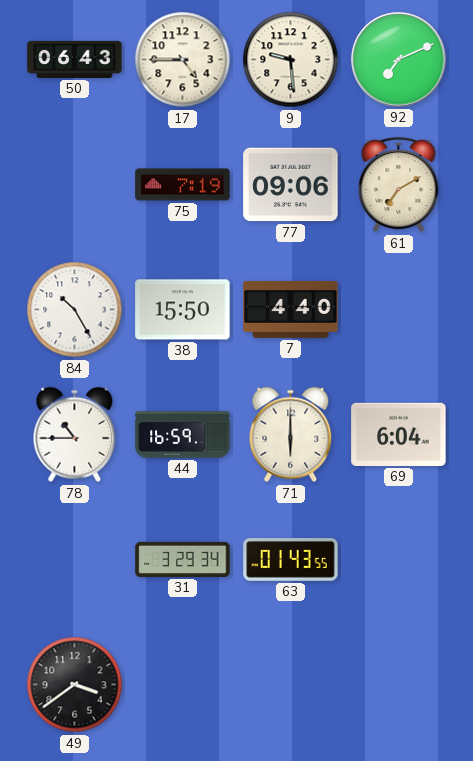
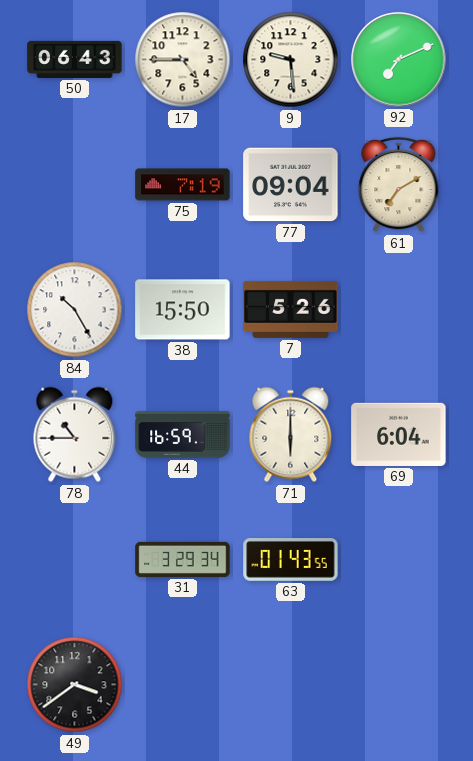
77: 09:06 -> 09:04
7: 4:40 -> 5:26
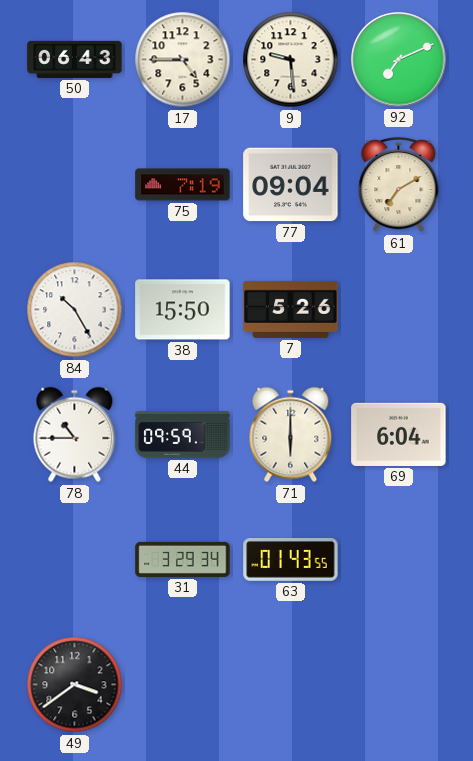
44: 16:59 -> 09:59
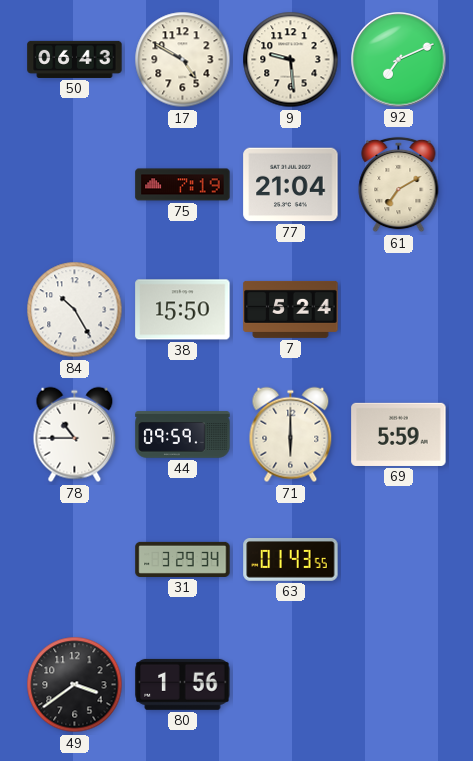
17: 4:45 -> 4:50
77: 09:04 -> 21:04
7: 5:26 -> 5:24
69: 6:04 -> 5:59
80: none -> 1:56
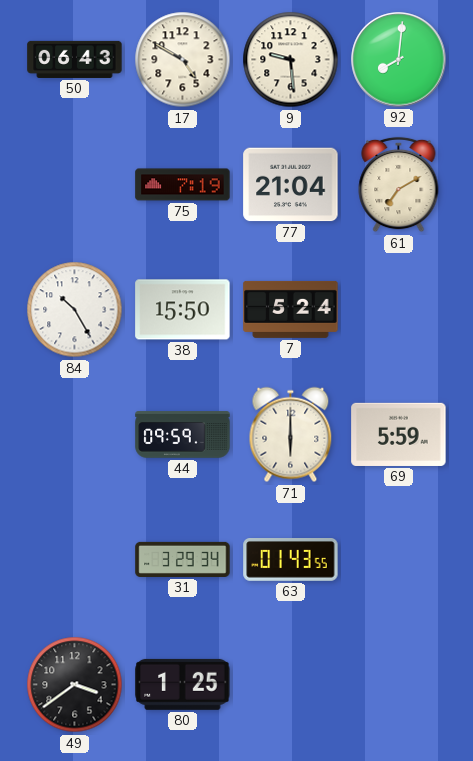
92: 7:11 -> 8:01
78: 10:45 -> none
80: 1:56 -> 1:25
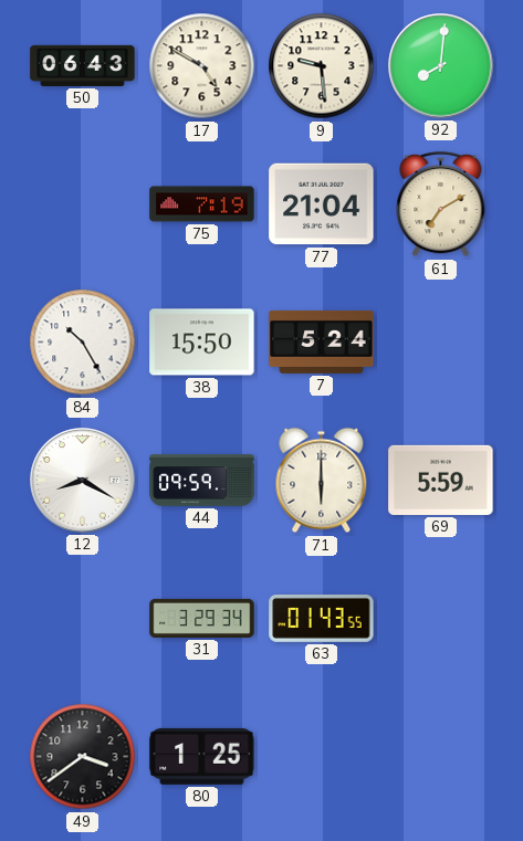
12: none -> 8:20
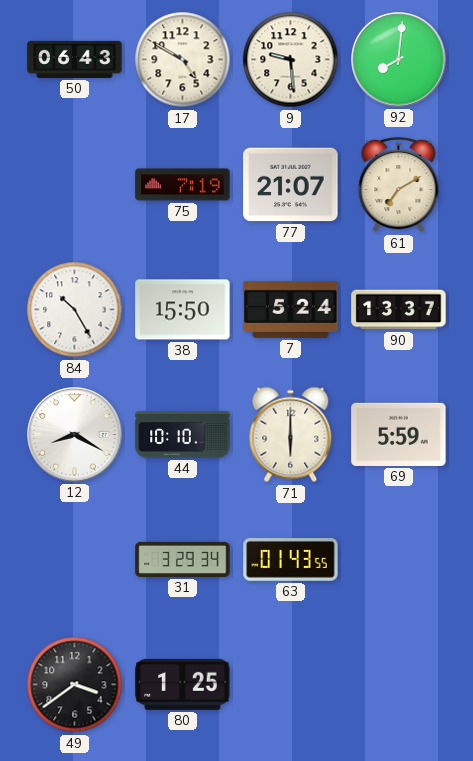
77: 21:04 -> 21:07
90: none -> 13:37
44: 09:59 -> 10:10
